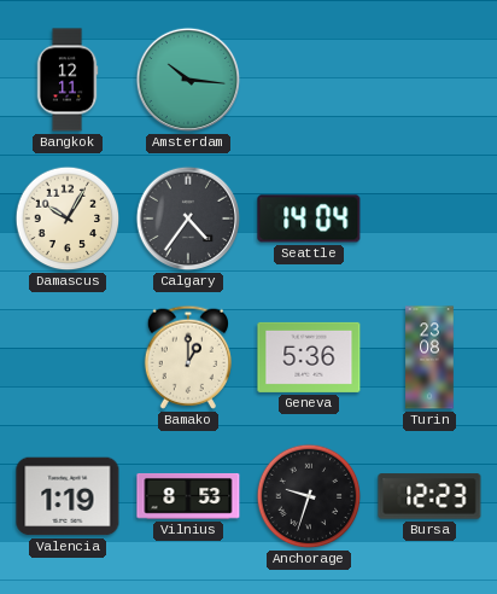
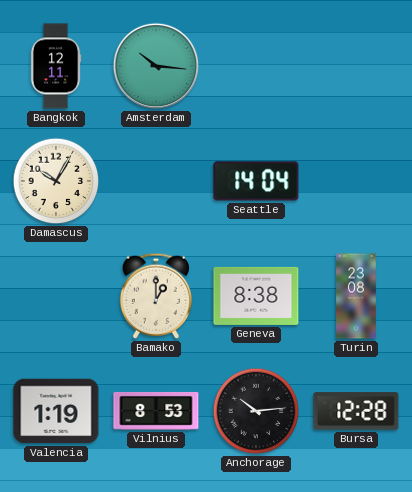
Calgary: 4:36 -> none
Geneva: 5:36 -> 8:38
Anchorage: 9:33 -> 10:14
Bursa: 12:23 -> 12:28
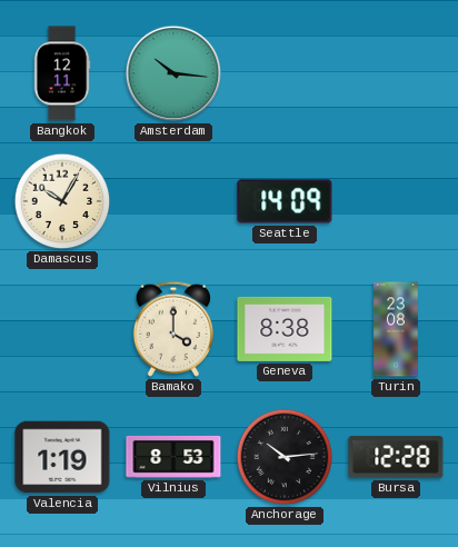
Seattle: 14:04 -> 14:09
Bamako: 1:00 -> 4:00
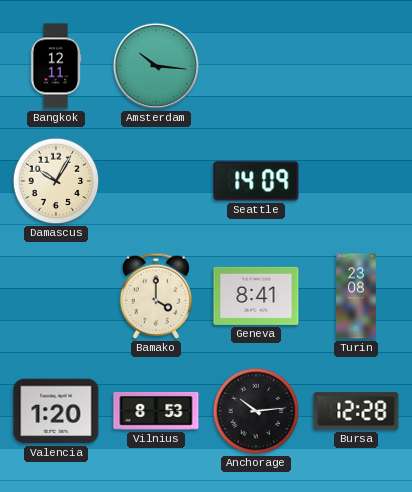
Geneva: 8:38 -> 8:41
Valencia: 1:19 -> 1:20
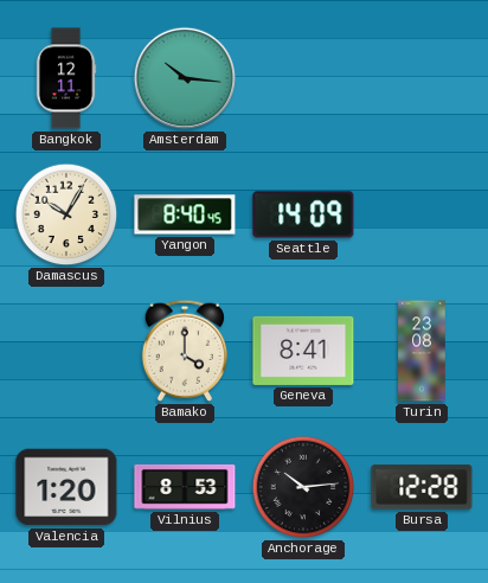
Yangon: none -> 8:40
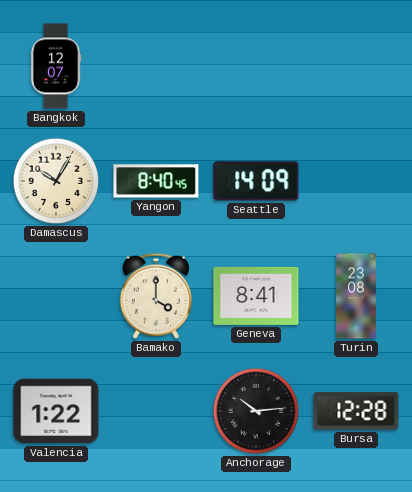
Bangkok: 12:11 -> 12:07
Amsterdam: 10:16 -> none
Valencia: 1:20 -> 1:22
Vilnius: 8:53 -> none
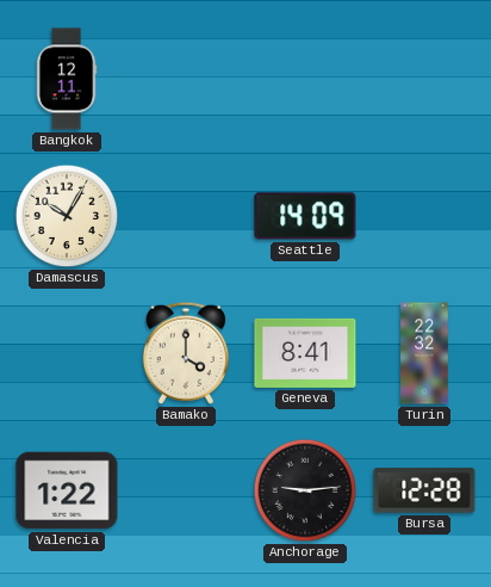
Bangkok: 12:07 -> 12:11
Yangon: 8:40 -> none
Turin: 23:08 -> 22:32
Anchorage: 10:14 -> 9:14
